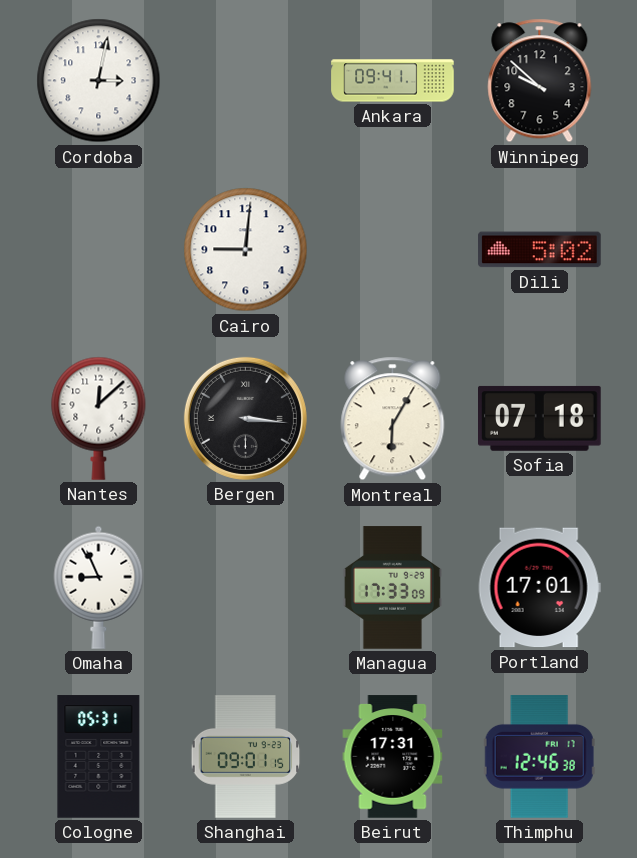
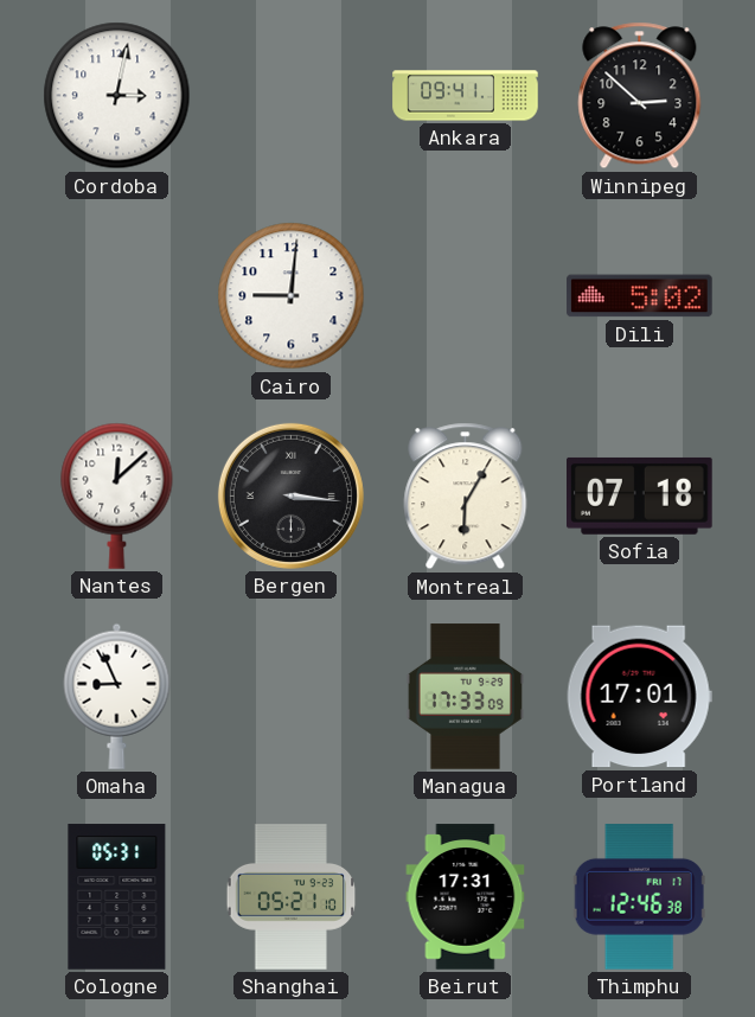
Winnipeg: 9:52 -> 2:52
Shanghai: 09:01 -> 05:21
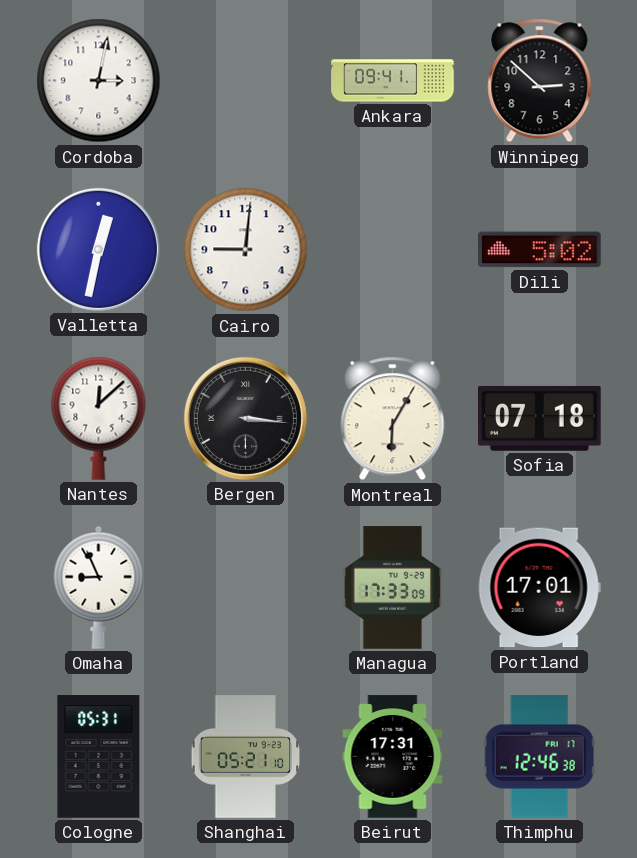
Valletta: none -> 12:32
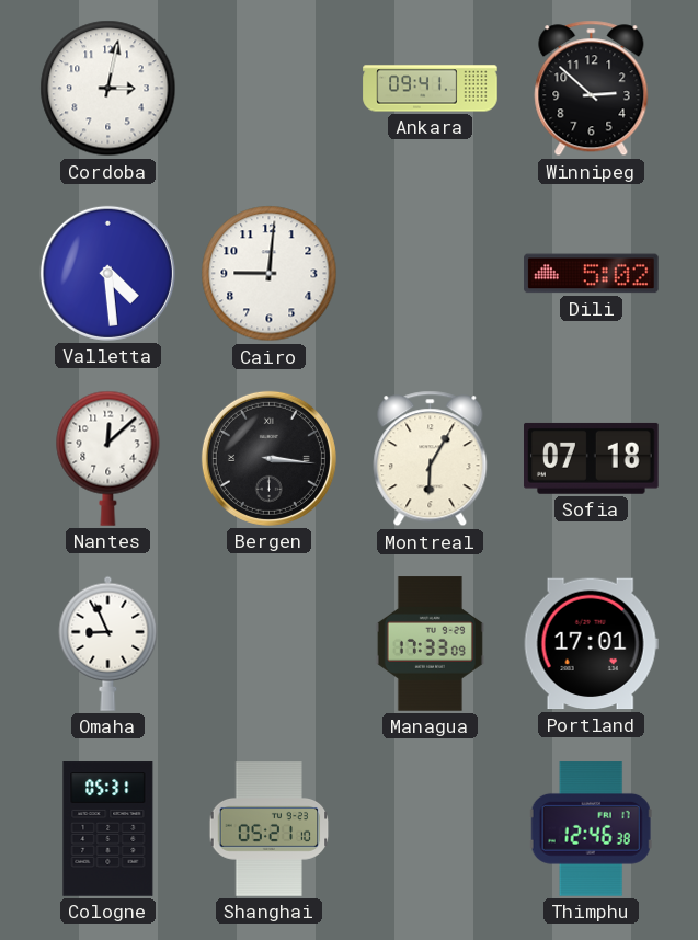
Valletta: 12:32 -> 4:29
Beirut: 17:31 -> none
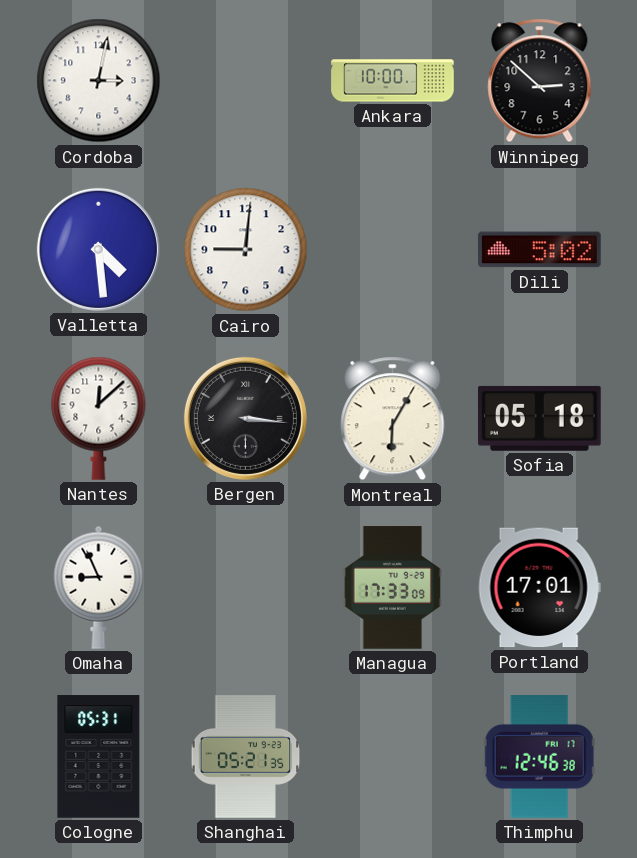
Ankara: 09:41 -> 10:00
Sofia: 07:18 -> 05:18
Shanghai: 05:21:10 -> 05:21:35
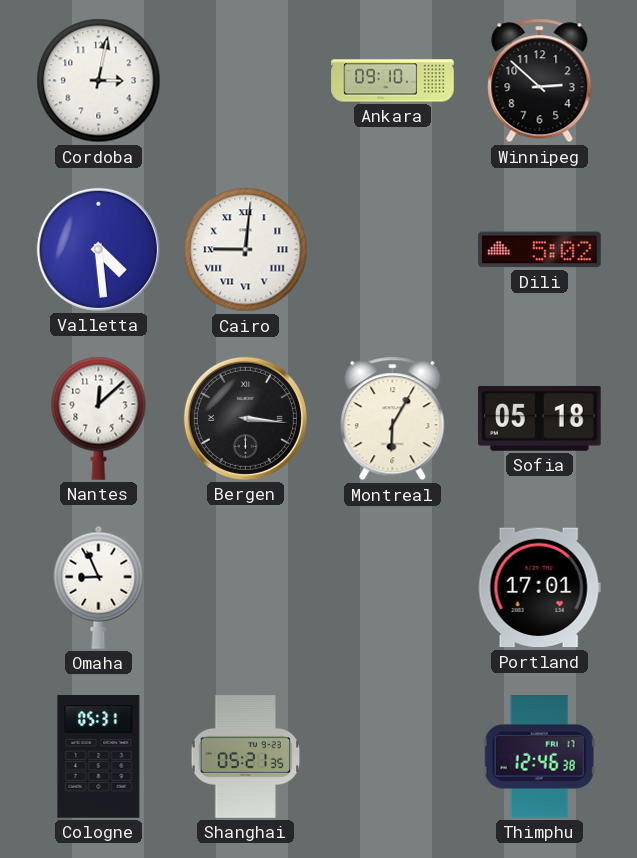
Ankara: 10:00 -> 09:10
Cairo numerals: Arabic -> Roman
Managua: 17:33 -> none
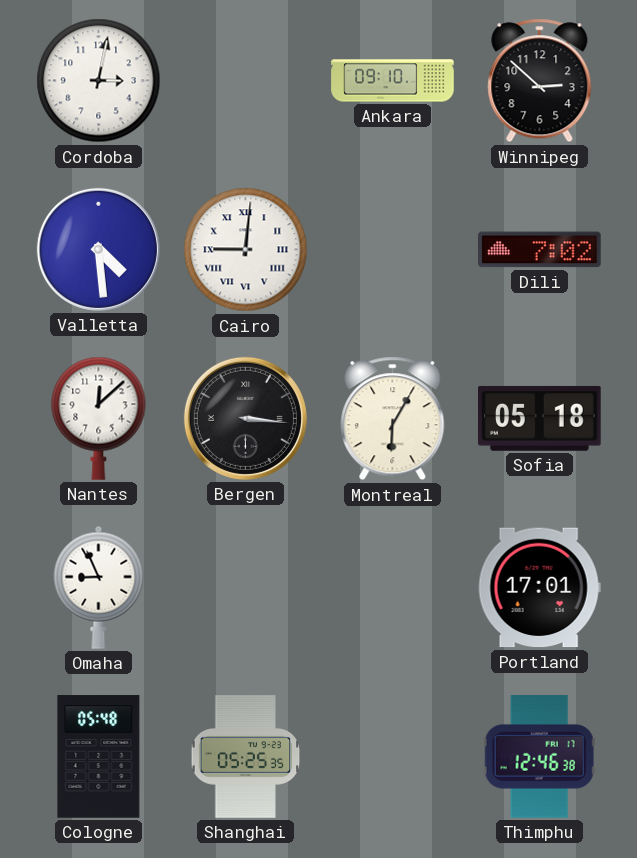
Dili: 5:02 -> 7:02
Cologne: 05:31 -> 05:48
Shanghai: 05:21 -> 05:25
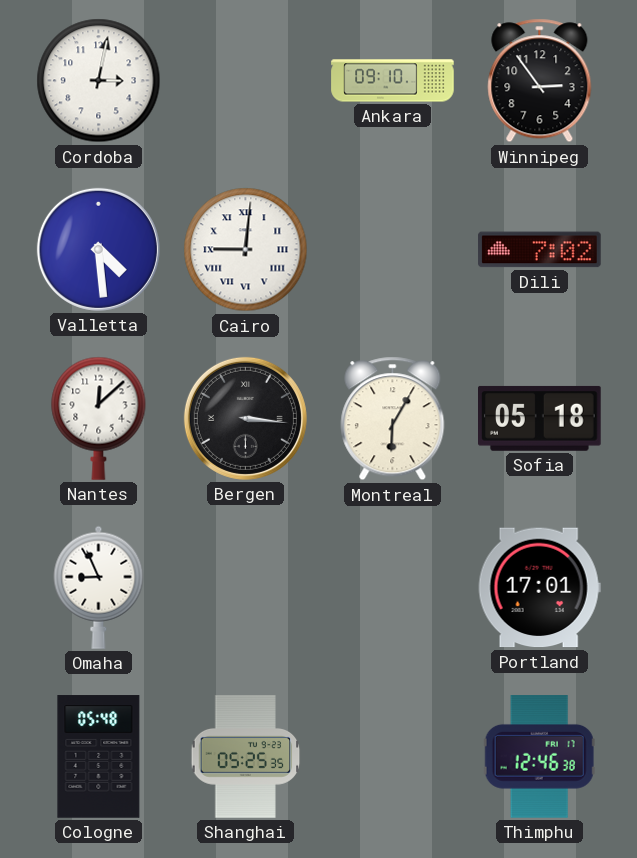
Winnipeg: 2:52 -> 2:54
